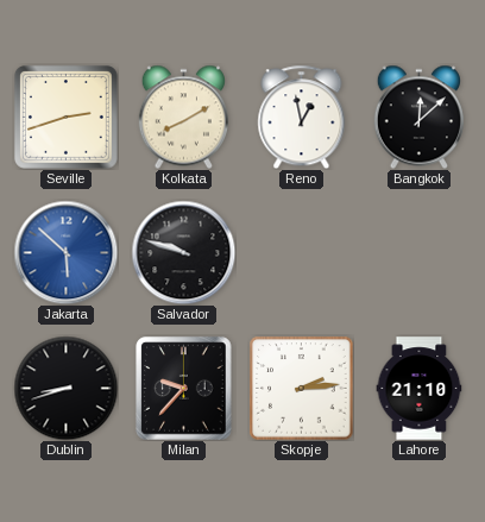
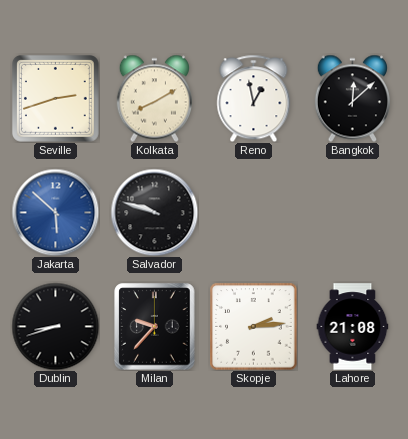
Lahore: 21:10 -> 21:08
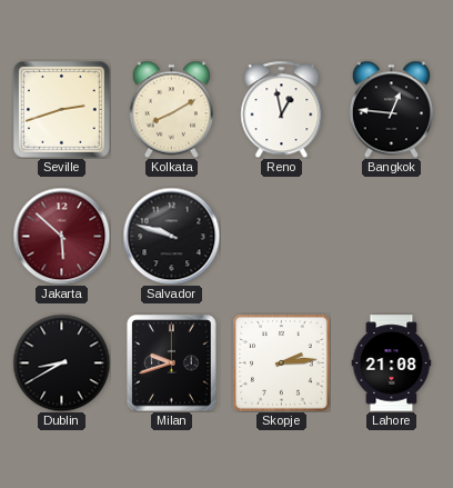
Bangkok: 12:08 -> 12:46
Jakarta dial: blue -> burgundy
Dublin: 8:42 -> 8:40
Milan: 9:37 -> 9:42
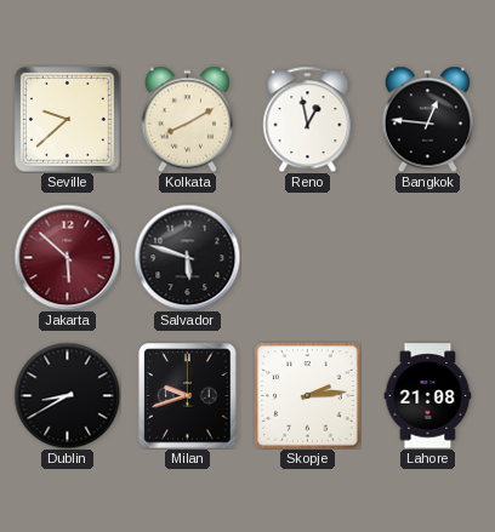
Seville: 2:42 -> 9:38
Salvador: 9:48 -> 5:48
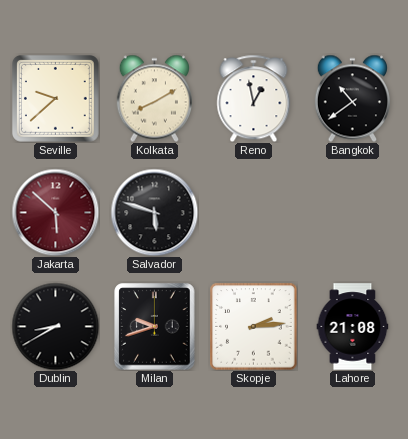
Bangkok: 12:46 -> 10:39
